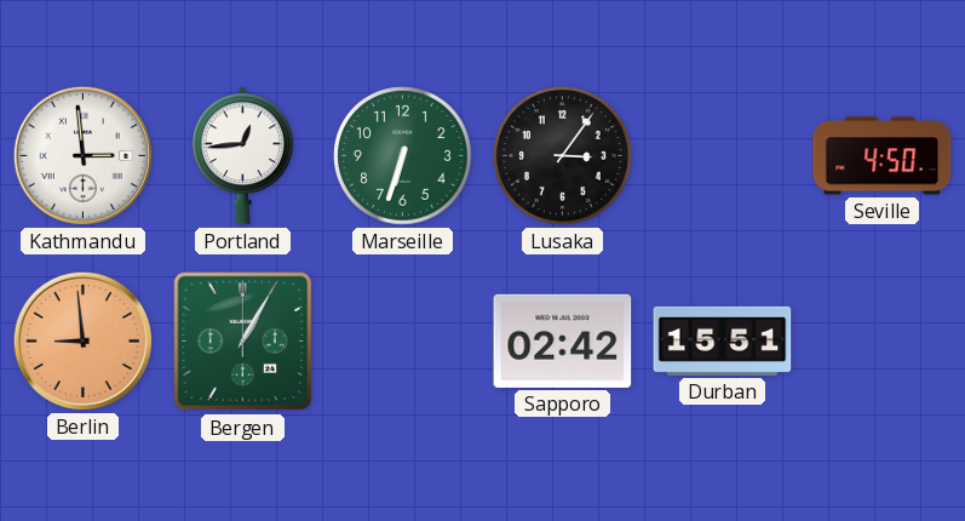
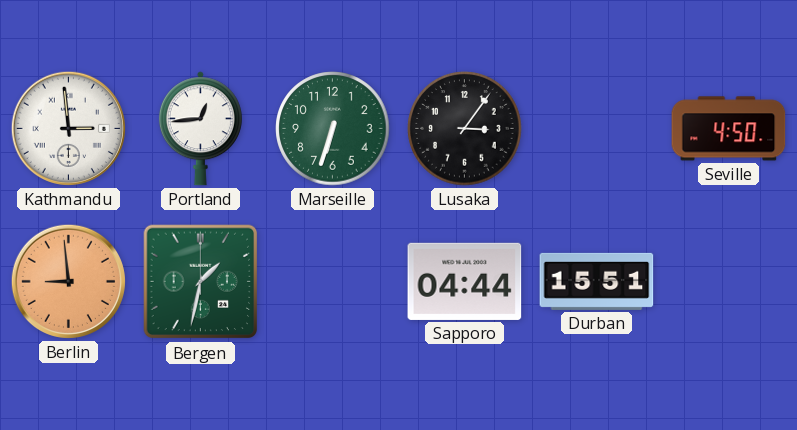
Bergen: 1:05 -> 1:32
Sapporo: 02:42 -> 04:44
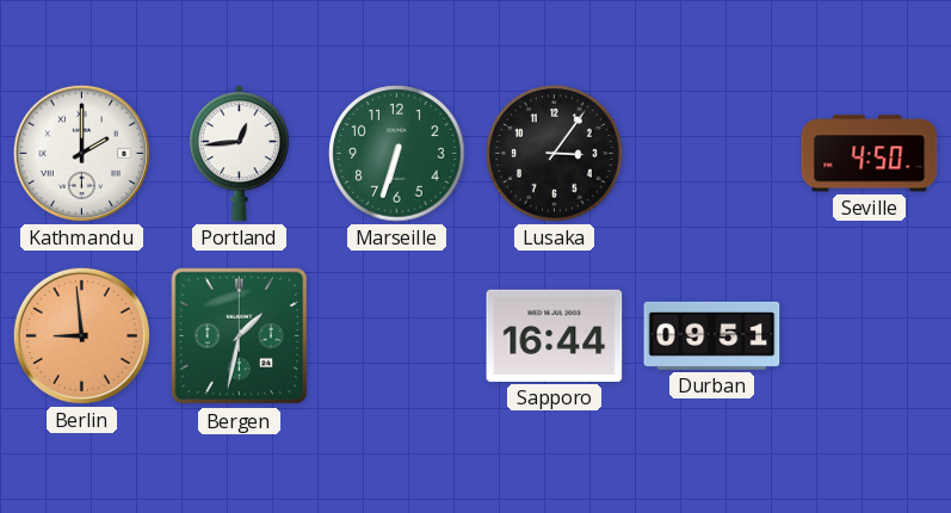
Kathmandu: 2:59 -> 2:00
Sapporo: 04:44 -> 16:44
Durban: 15:51 -> 09:51
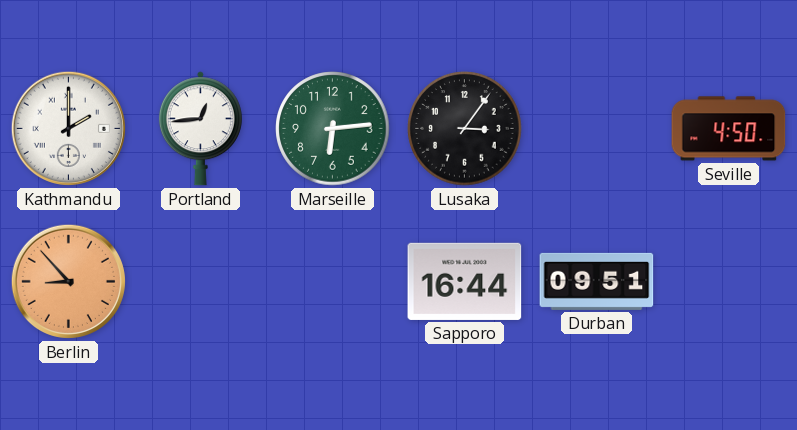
Marseille: 6:33 -> 6:14
Berlin: 8:59 -> 8:53
Bergen: 1:32 -> none
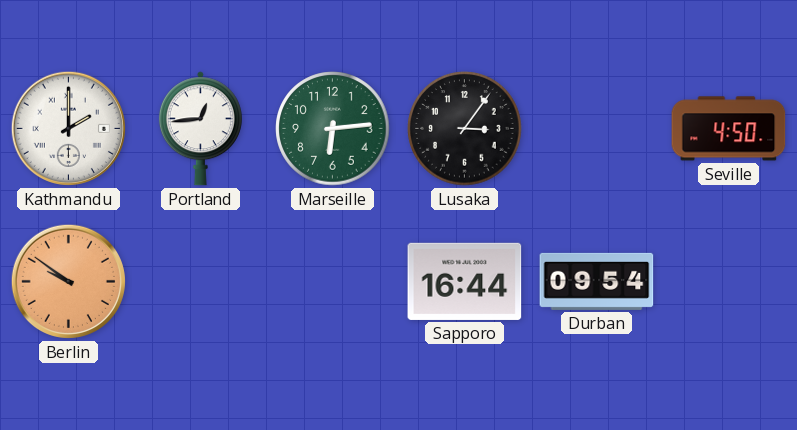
Berlin: 8:53 -> 9:51
Durban: 09:51 -> 09:54
